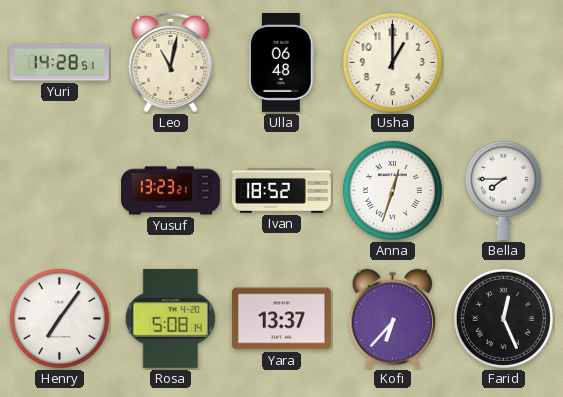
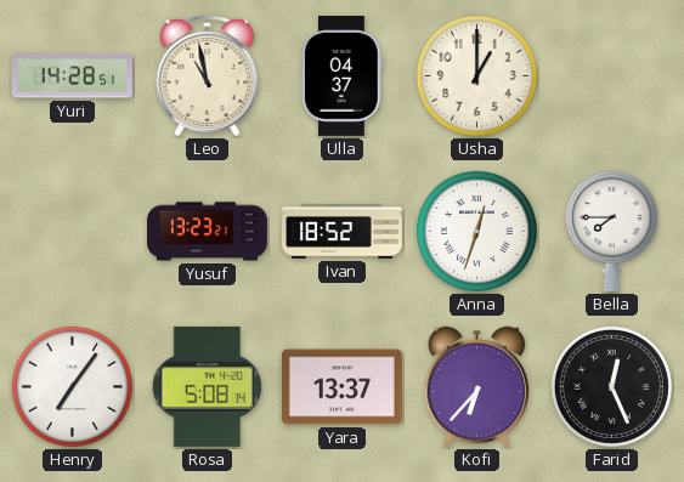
Leo: 11:02 -> 10:58
Ulla: 06:48 -> 04:37
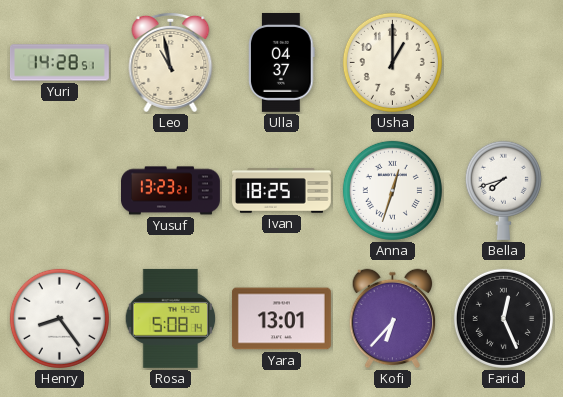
Ivan: 18:52 -> 18:25
Bella: 7:45 -> 7:42
Henry: 7:06 -> 8:24
Yara: 13:37 -> 13:01
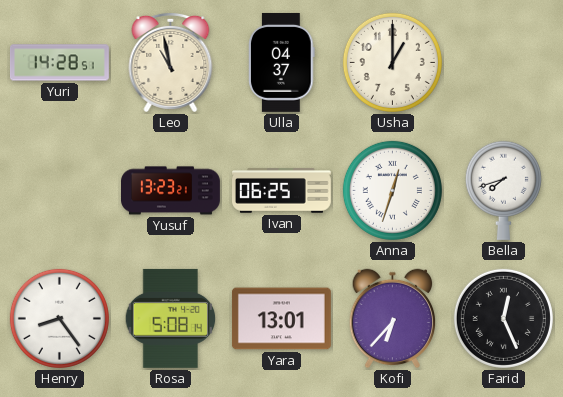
Ivan: 18:25 -> 06:25
